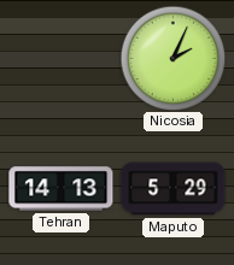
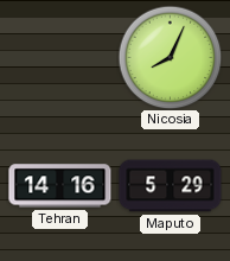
Nicosia: 2:04 -> 8:04
Tehran: 14:13 -> 14:16
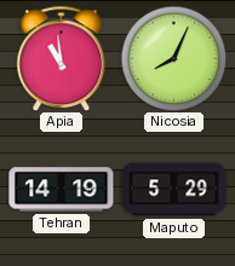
Apia: none -> 10:59
Tehran: 14:16 -> 14:19
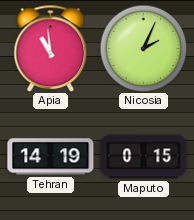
Nicosia: 8:04 -> 2:04
Maputo: 5:29 -> 0:15
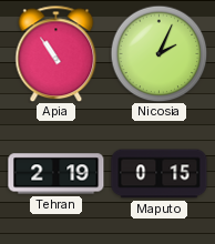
Apia: 10:59 -> 10:54
Tehran: 14:19 -> 2:19
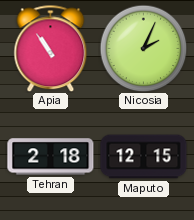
Tehran: 2:19 -> 2:18
Maputo: 0:15 -> 12:15
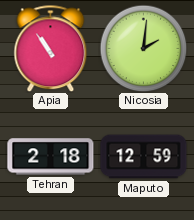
Nicosia: 2:04 -> 2:01
Maputo: 12:15 -> 12:59
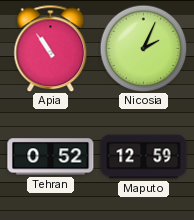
Nicosia: 2:01 -> 2:04
Tehran: 2:18 -> 0:52
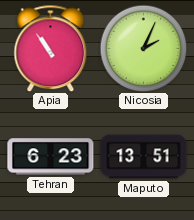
Tehran: 0:52 -> 6:23
Maputo: 12:59 -> 13:51
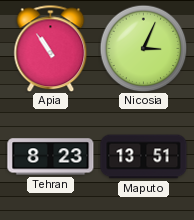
Nicosia: 2:04 -> 3:04
Tehran: 6:23 -> 8:23
